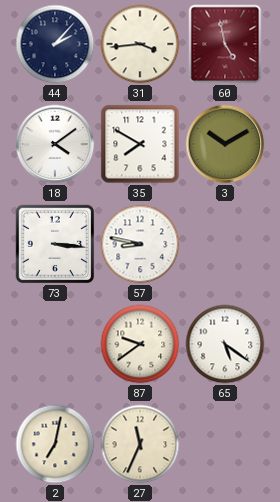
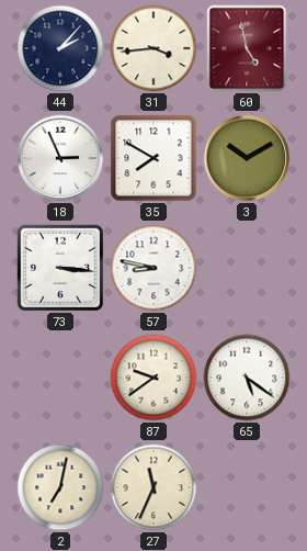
18: 4:09 -> 2:56
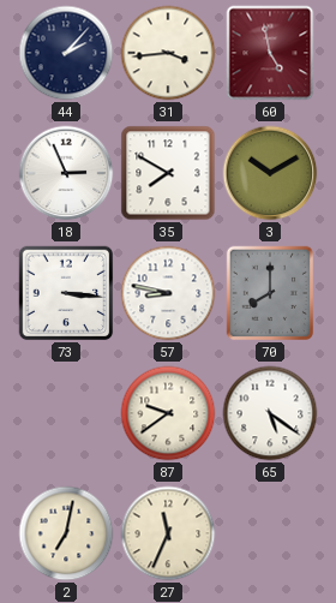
70: none -> 8:00
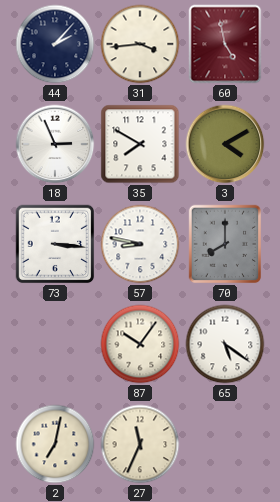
3: 10:10 -> 4:10
87: 9:39 -> 10:06
